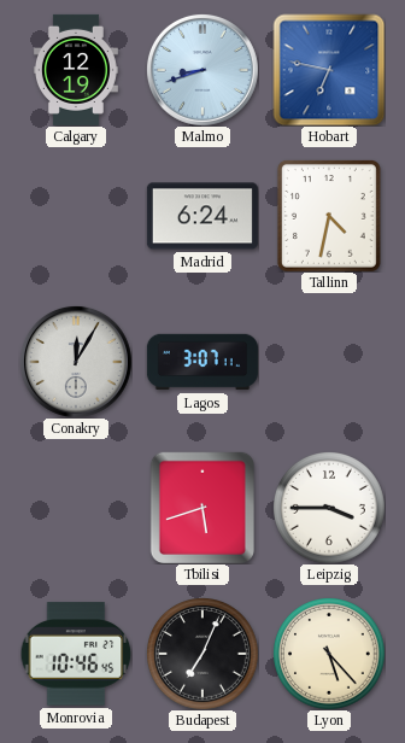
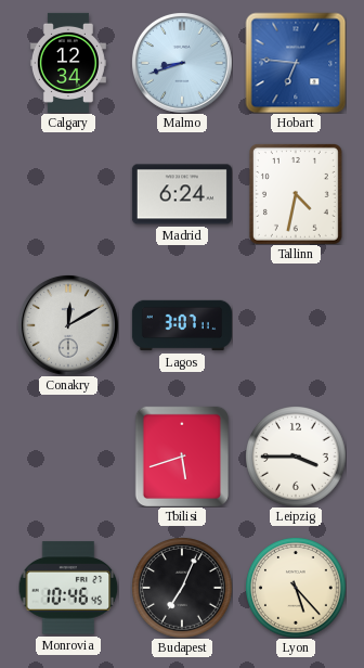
Calgary: 12:19 -> 12:34
Hobart: 6:47 -> 6:46
Conakry: 12:05 -> 12:10
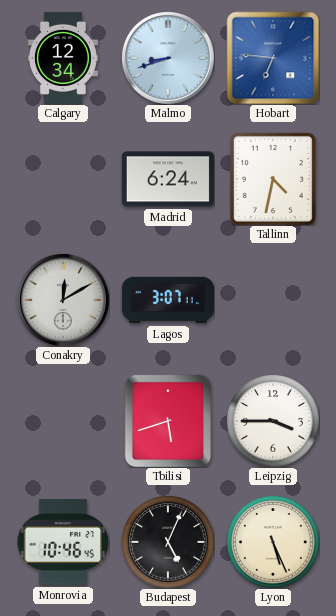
Budapest: 7:04 -> 5:04
Lyon: 5:23 -> 5:26
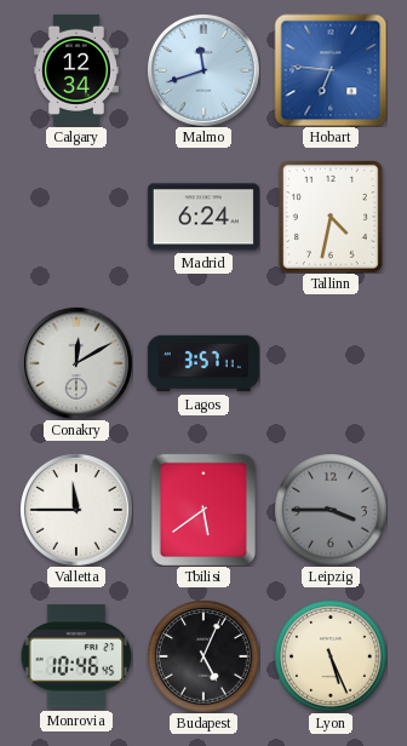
Malmo: 8:42 -> 11:42
Lagos: 3:07 -> 3:57
Valletta: none -> 11:45
Tbilisi: 5:42 -> 5:39
Leipzig dial: white -> grey
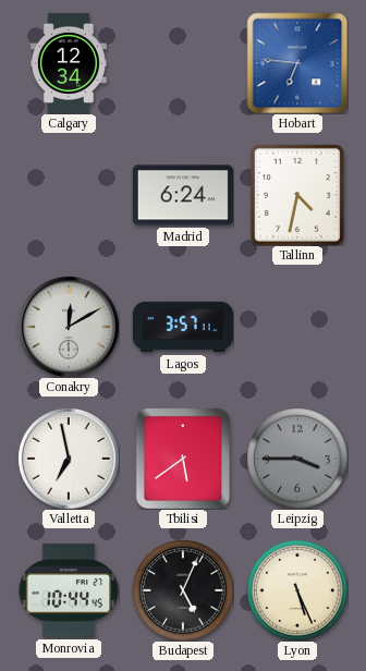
Malmo: 11:42 -> none
Valletta: 11:45 -> 6:58
Monrovia: 10:46 -> 10:44
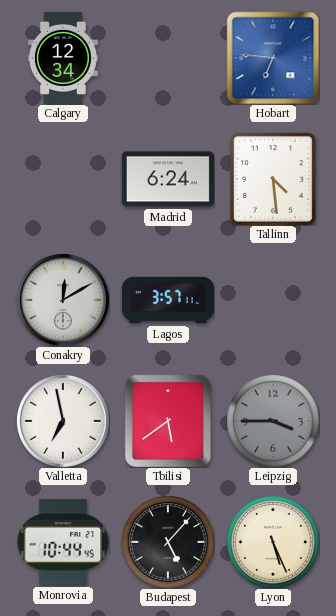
Tallinn: 4:32 -> 4:29
Budapest: 5:04 -> 5:07
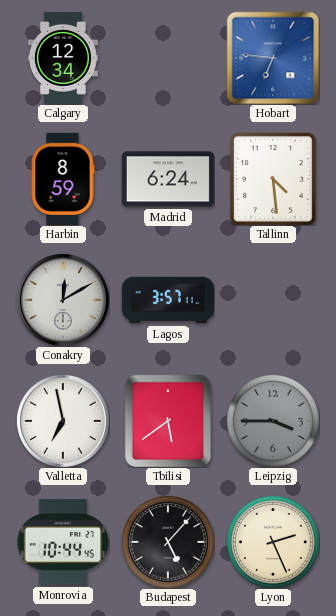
Harbin: none -> 8:59
Lyon: 5:26 -> 2:26
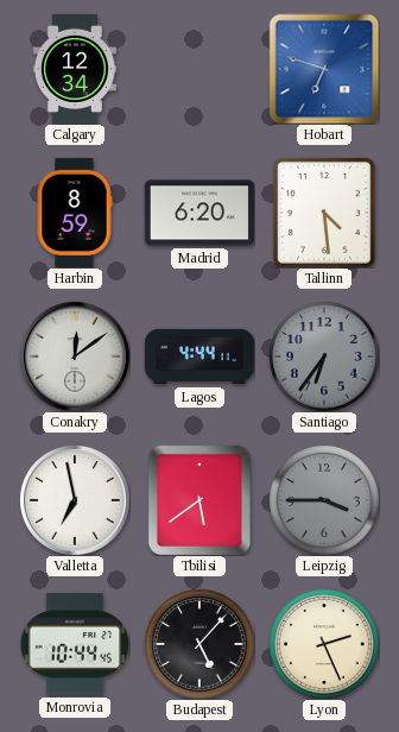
Hobart: 6:46 -> 6:48
Madrid: 6:24 -> 6:20
Conakry: 12:10 -> 12:09
Lagos: 3:57 -> 4:44
Santiago: none -> 6:36
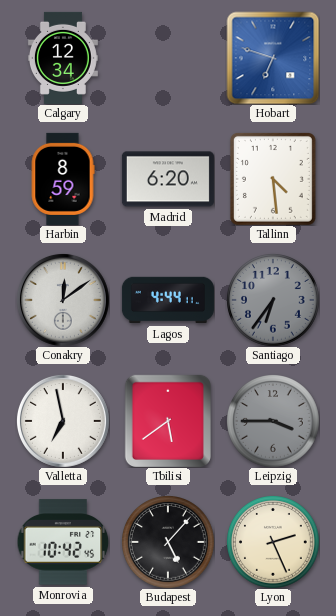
Monrovia: 10:44 -> 10:42
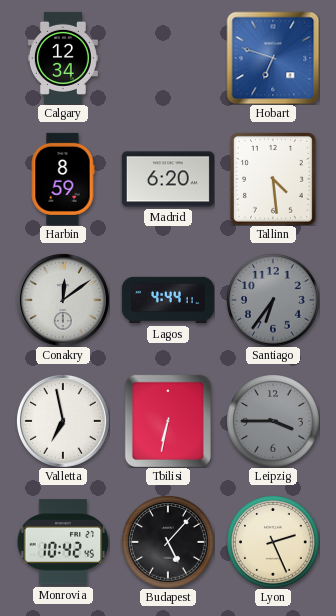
Tbilisi: 5:39 -> 6:32
